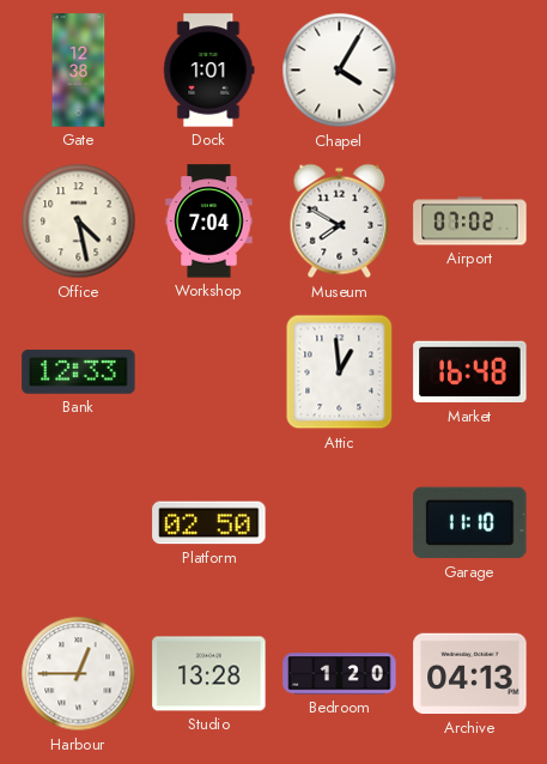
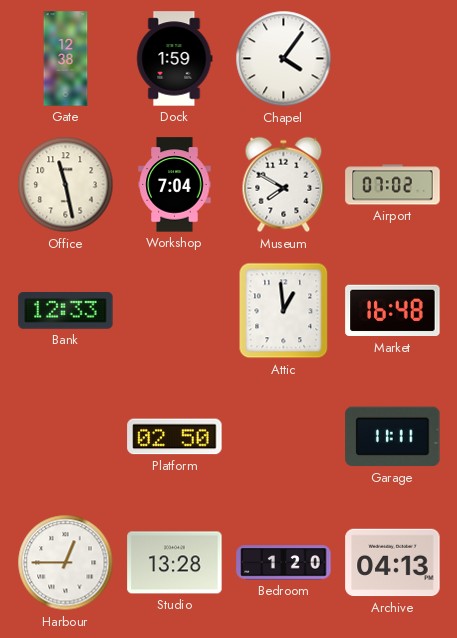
Dock: 1:01 -> 1:59
Chapel: 4:05 -> 4:06
Office: 4:28 -> 11:28
Garage: 11:10 -> 11:11
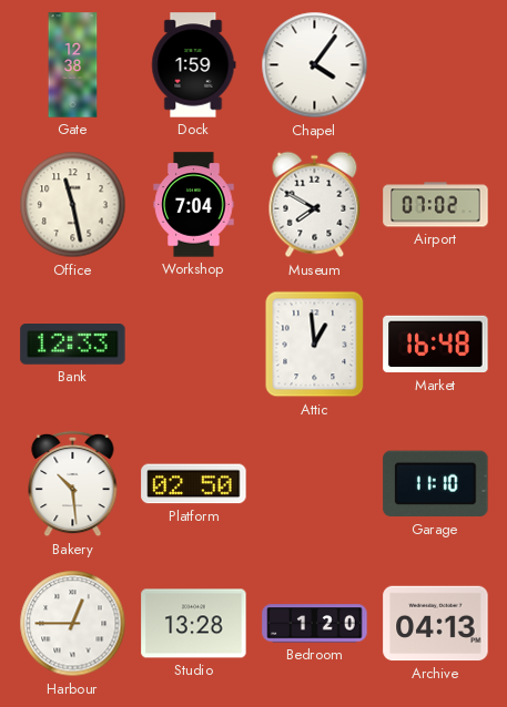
Bakery: none -> 10:29
Garage: 11:11 -> 11:10
